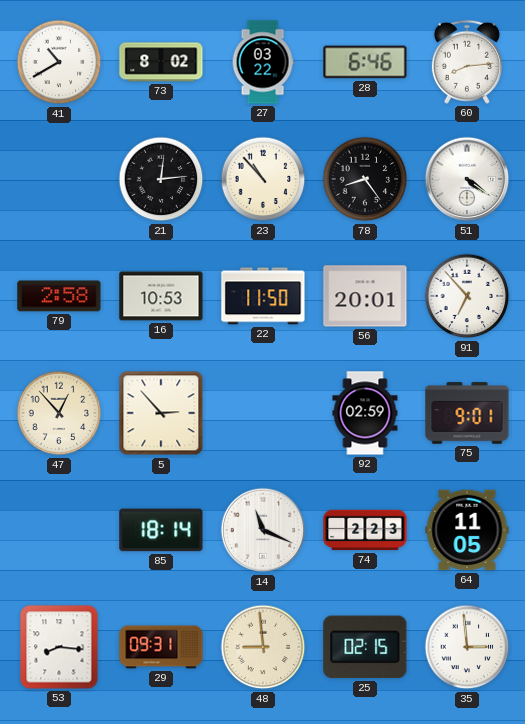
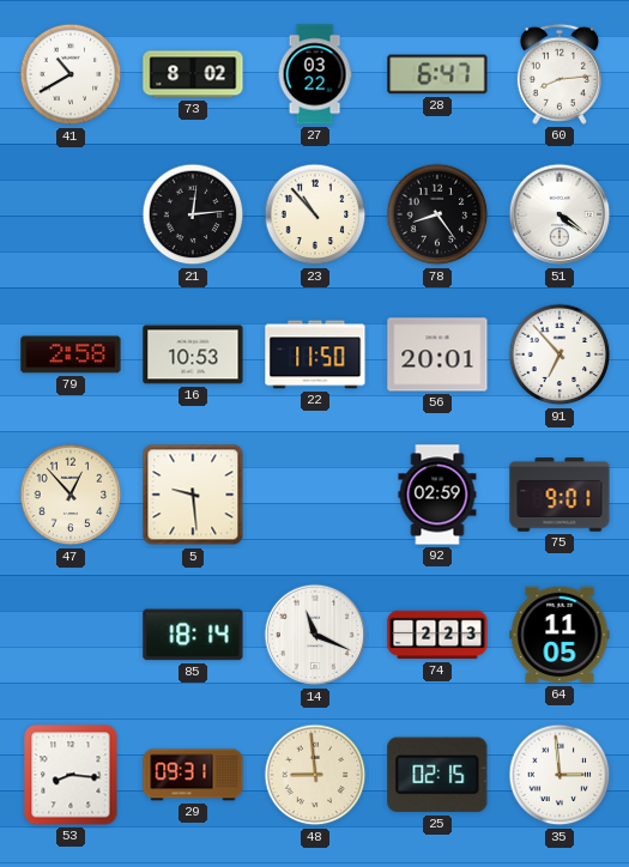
28: 6:46 -> 6:47
5: 2:53 -> 9:29
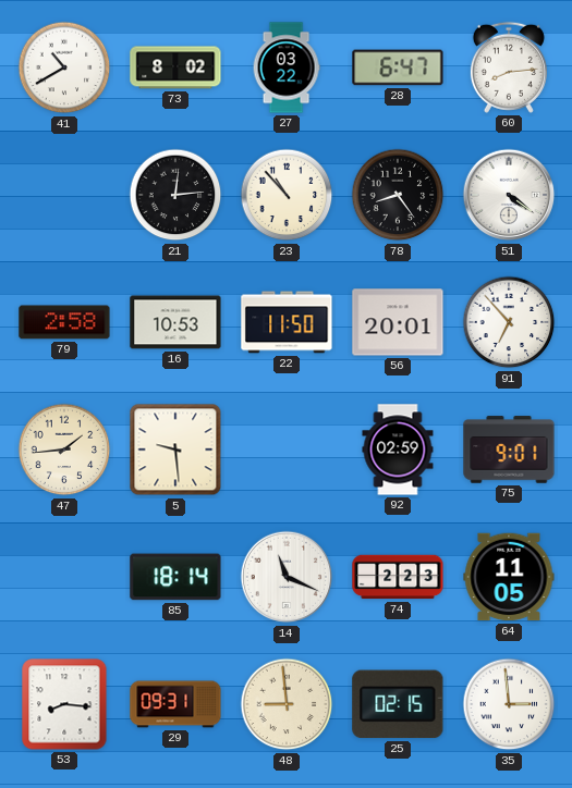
47: 12:53 -> 1:44
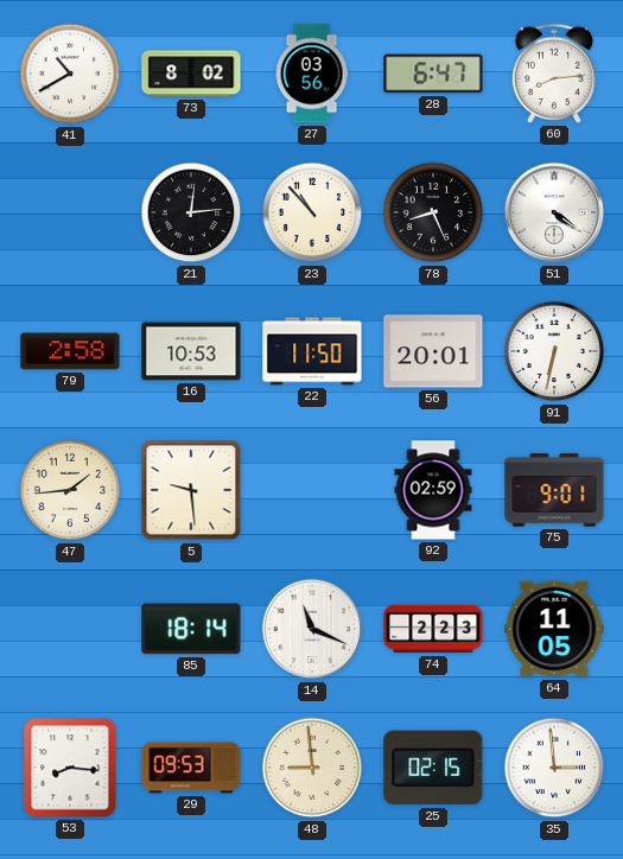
27: 03:22 -> 03:56
78: 8:24 -> 8:26
91: 6:53 -> 6:32
29: 09:31 -> 09:53
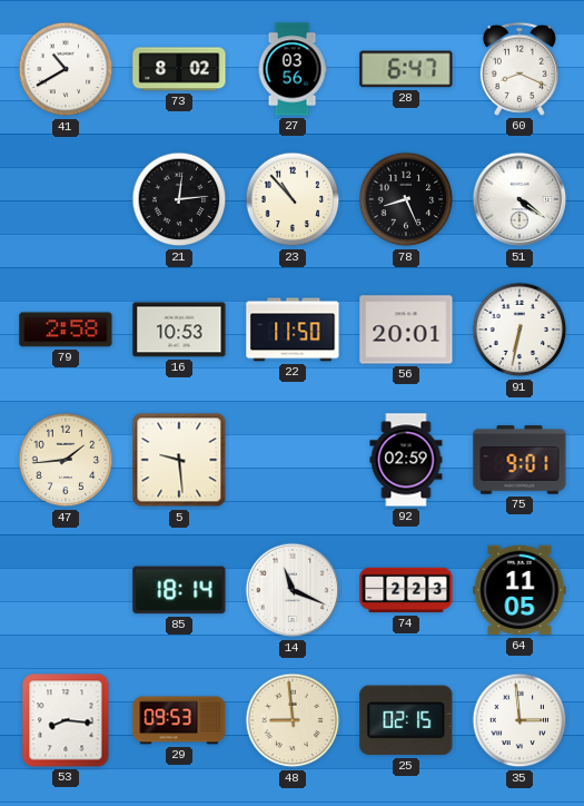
60: 8:14 -> 8:19
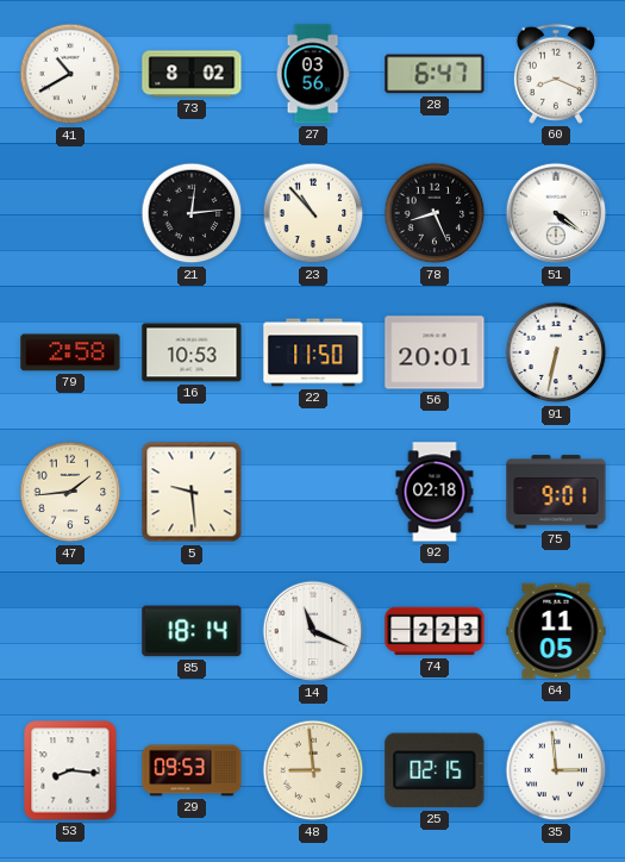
92: 02:59 -> 02:18
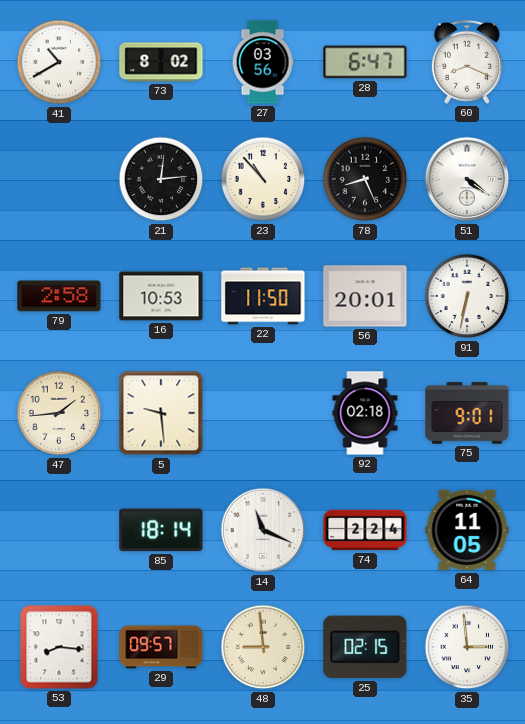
74: 2:23 -> 2:24
29: 09:53 -> 09:57
